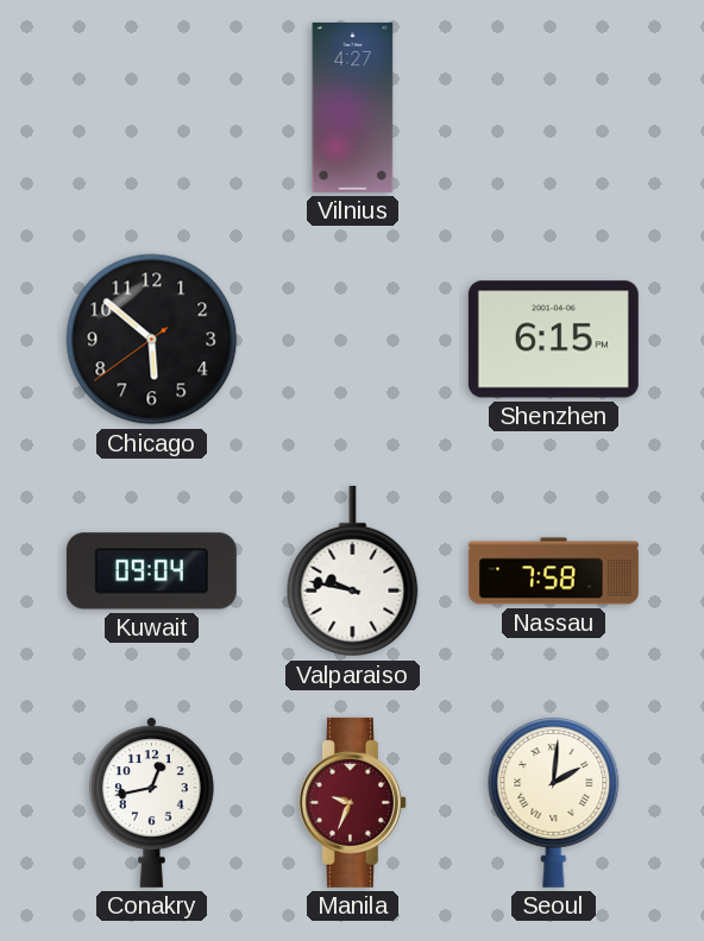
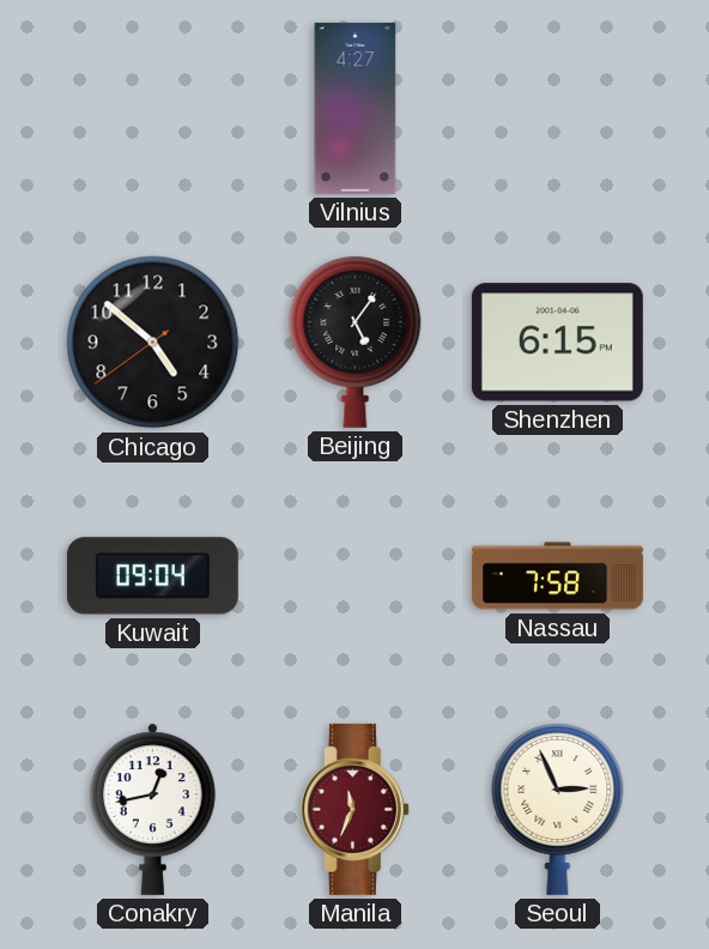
Chicago: 5:51 -> 4:51
Beijing: none -> 5:06
Valparaiso: 9:47 -> none
Manila: 9:34 -> 11:34
Seoul: 2:01 -> 2:56
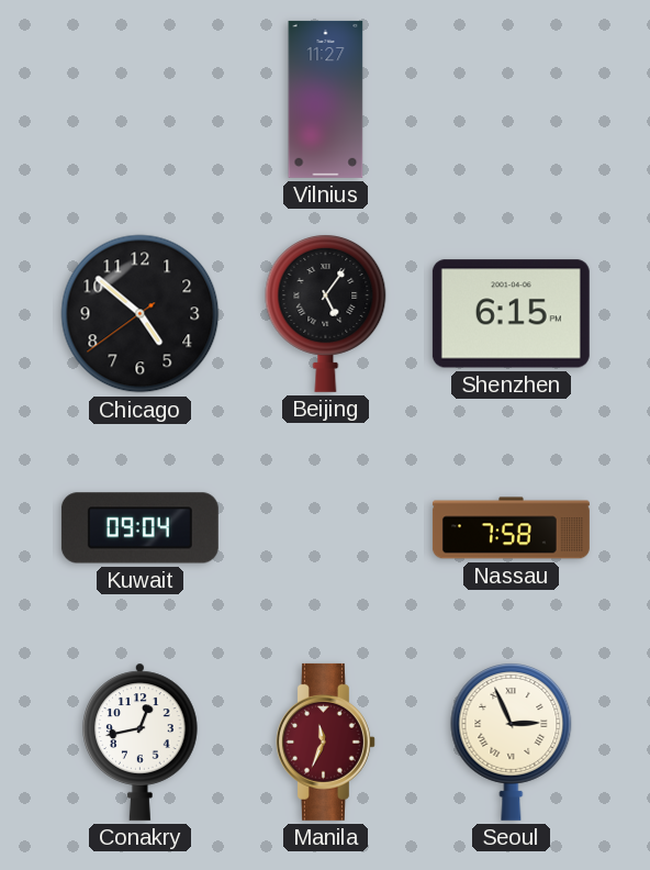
Vilnius: 4:27 -> 11:27
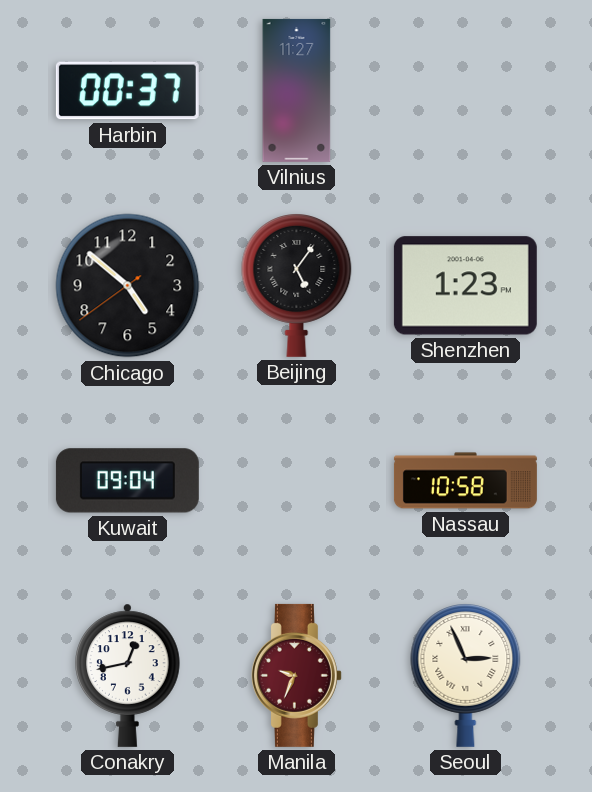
Harbin: none -> 00:37
Shenzhen: 6:15 -> 1:23
Nassau: 7:58 -> 10:58
Manila: 11:34 -> 9:34
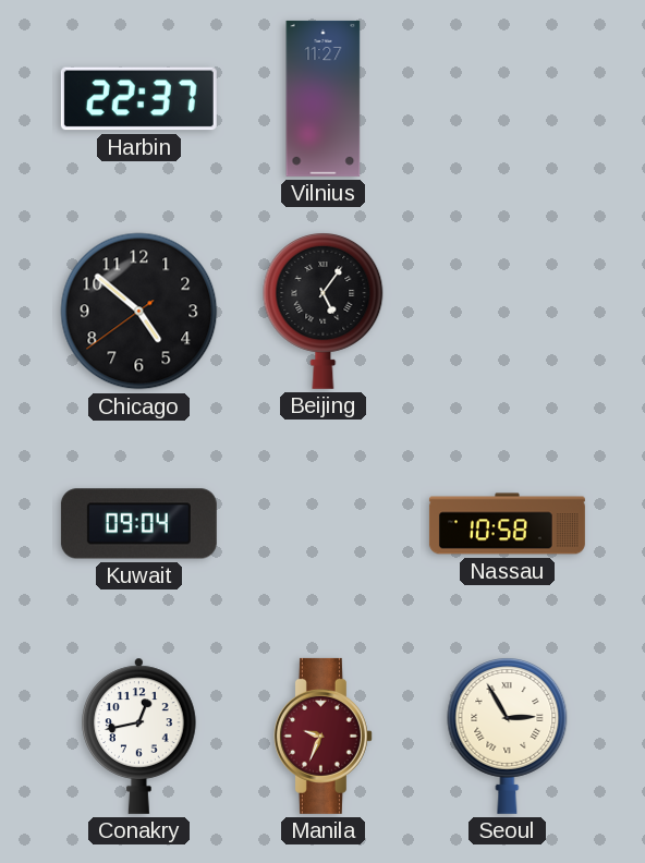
Harbin: 00:37 -> 22:37
Shenzhen: 1:23 -> none
Seoul: 2:56 -> 2:55
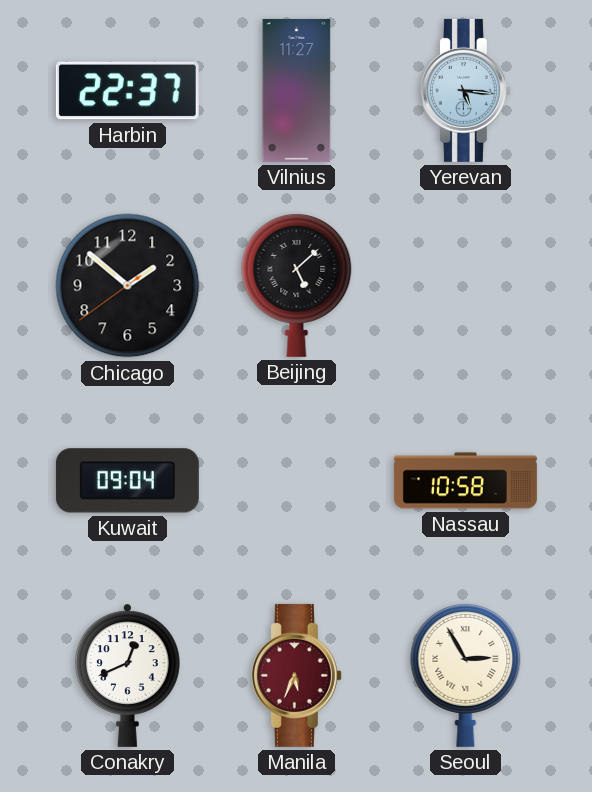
Yerevan: none -> 5:16
Chicago: 4:51 -> 1:51
Beijing: 5:06 -> 5:08
Conakry: 12:43 -> 12:41
Manila: 9:34 -> 5:34
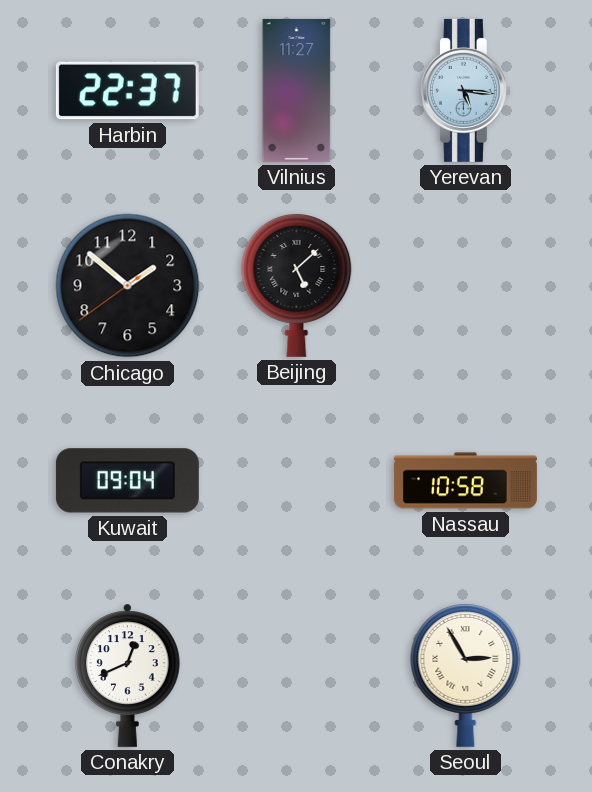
Manila: 5:34 -> none
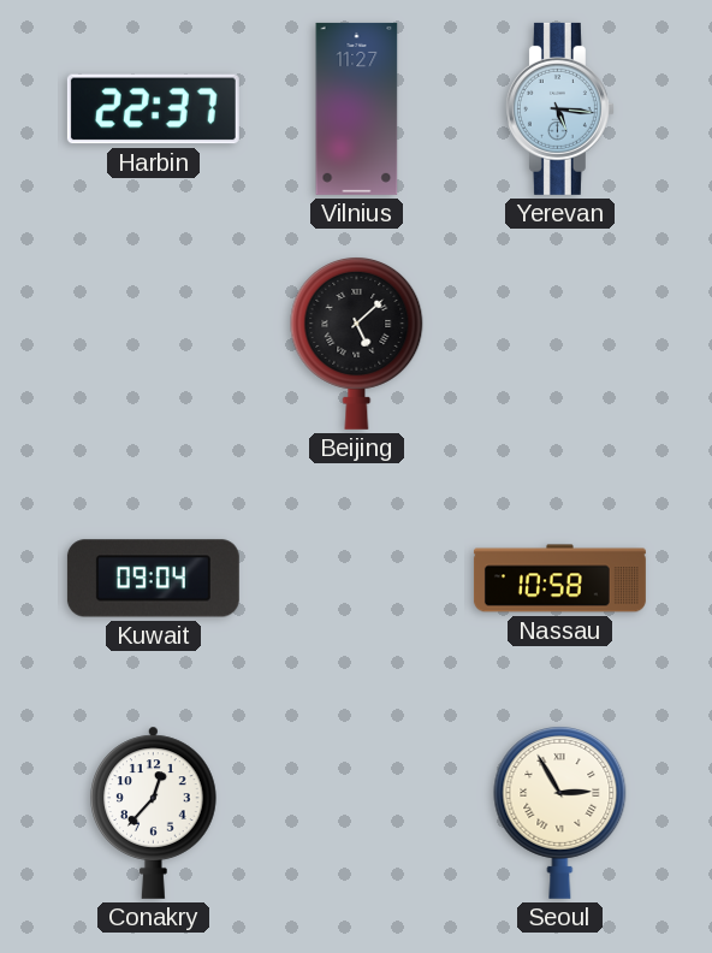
Chicago: 1:51 -> none
Conakry: 12:41 -> 12:37
